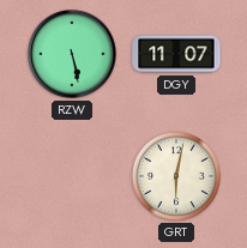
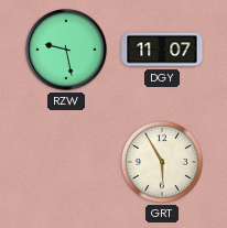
RZW: 5:28 -> 9:28
GRT: 6:02 -> 5:55
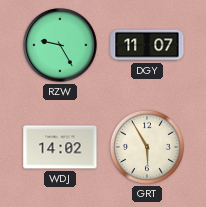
RZW: 9:28 -> 9:25
WDJ: none -> 14:02
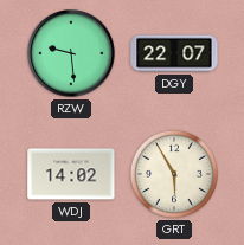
RZW: 9:25 -> 9:29
DGY: 11:07 -> 22:07
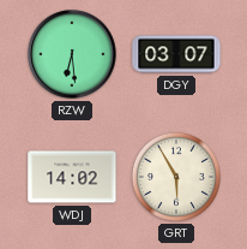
RZW: 9:29 -> 6:29
DGY: 22:07 -> 03:07
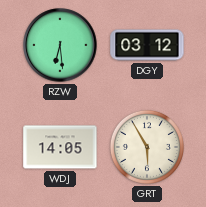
DGY: 03:07 -> 03:12
WDJ: 14:02 -> 14:05
